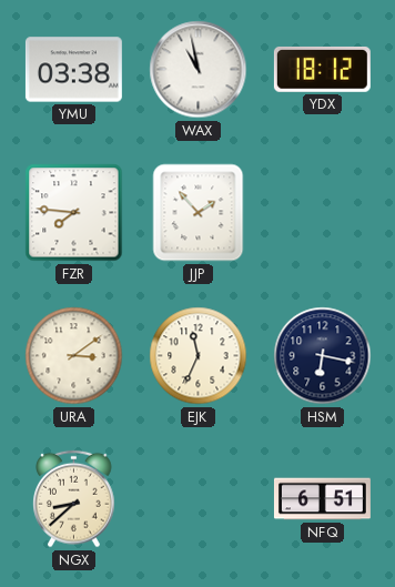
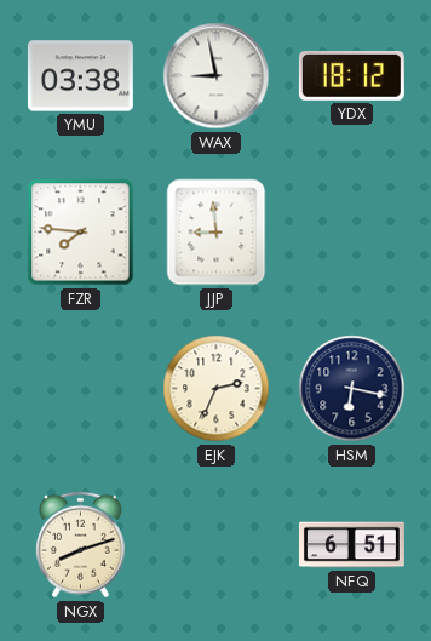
WAX: 10:58 -> 8:58
JJP: 1:53 -> 8:59
URA: 3:09 -> none
EJK: 11:34 -> 2:34
NGX: 8:38 -> 8:12
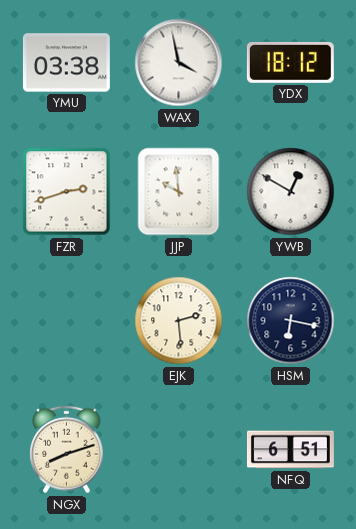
WAX: 8:58 -> 3:58
FZR: 7:46 -> 2:42
JJP: 8:59 -> 9:59
YWB: none -> 12:50
EJK: 2:34 -> 2:29
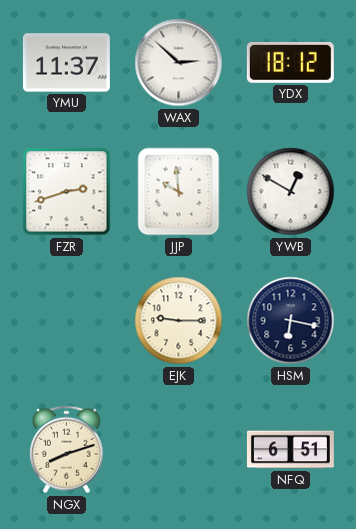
YMU: 03:38 -> 11:37
WAX: 3:58 -> 2:52
EJK: 2:29 -> 9:15
